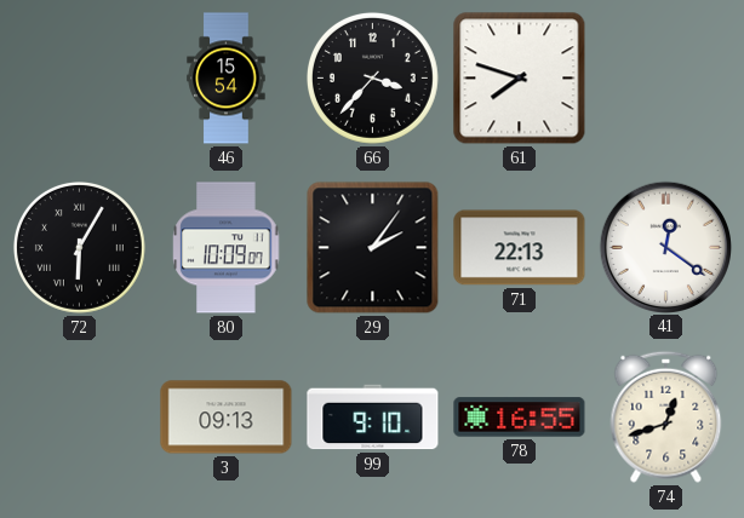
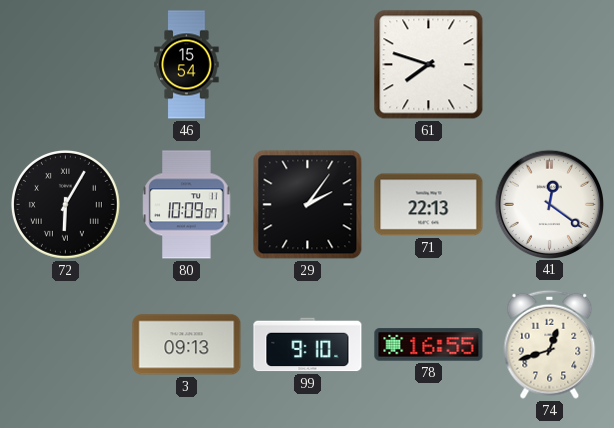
66: 3:37 -> none
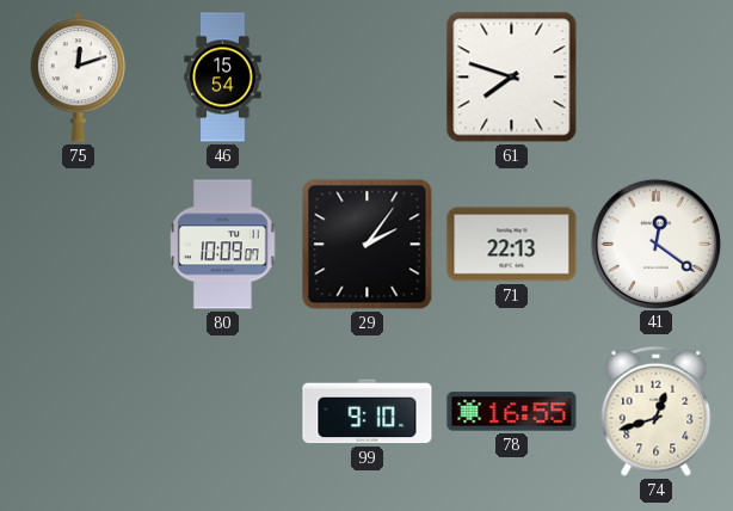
75: none -> 12:12
72: 6:05 -> none
3: 09:13 -> none
